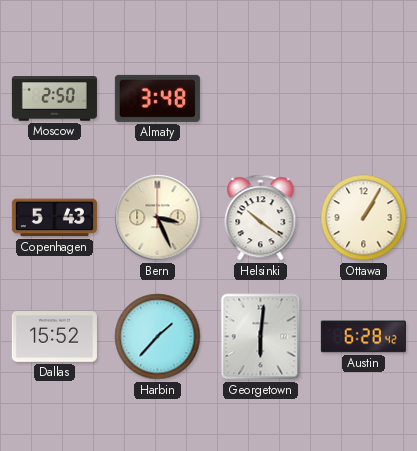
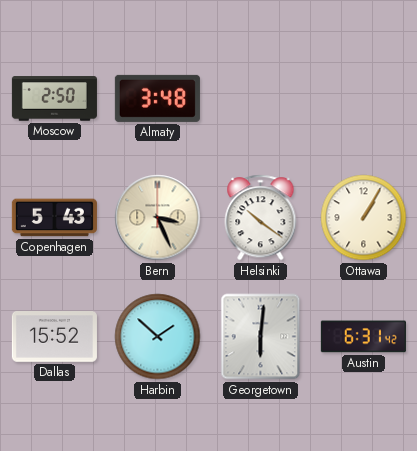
Harbin: 1:37 -> 1:52
Austin: 6:28 -> 6:31
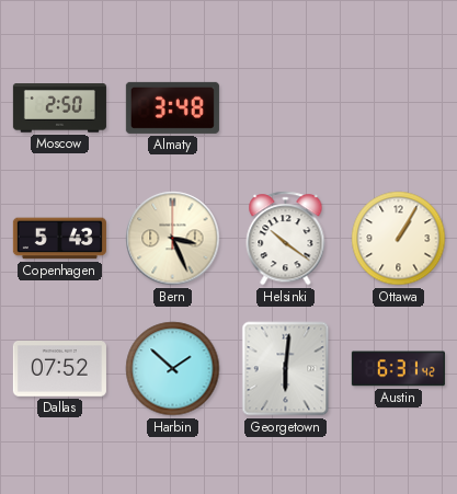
Dallas: 15:52 -> 07:52
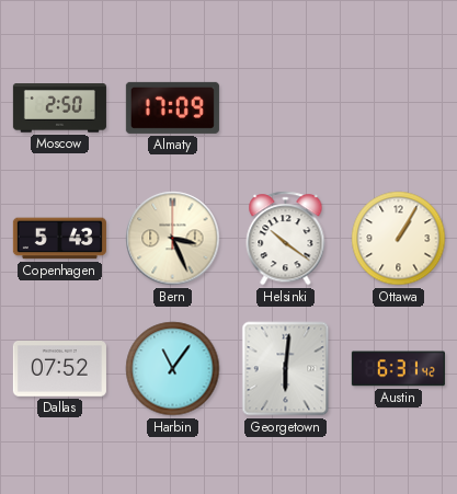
Almaty: 3:48 -> 17:09
Harbin: 1:52 -> 11:06
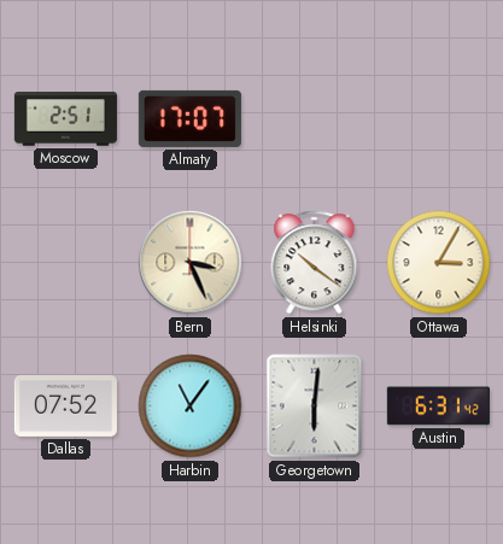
Moscow: 2:50 -> 2:51
Almaty: 17:09 -> 17:07
Copenhagen: 5:43 -> none
Ottawa: 1:05 -> 3:05
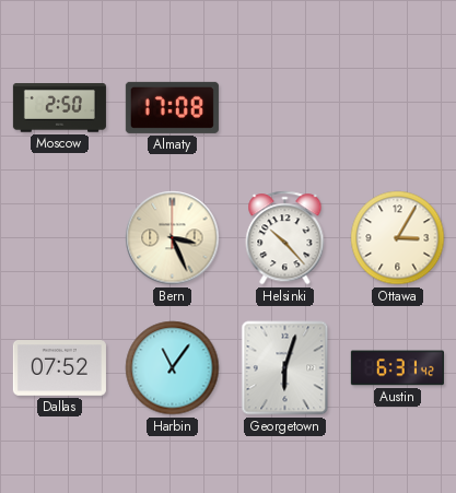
Moscow: 2:51 -> 2:50
Almaty: 17:07 -> 17:08
Helsinki: 10:21 -> 10:23
Georgetown: 6:01 -> 6:03
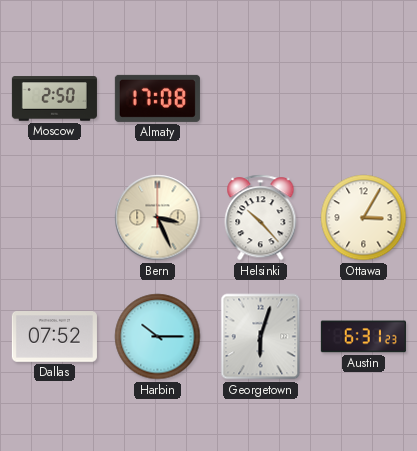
Harbin: 11:06 -> 10:15
Austin: 6:31:42 -> 6:31:23
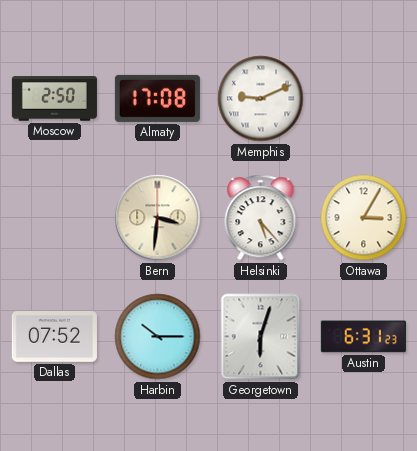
Memphis: none -> 9:11
Bern: 3:26 -> 3:31
Helsinki: 10:23 -> 5:23
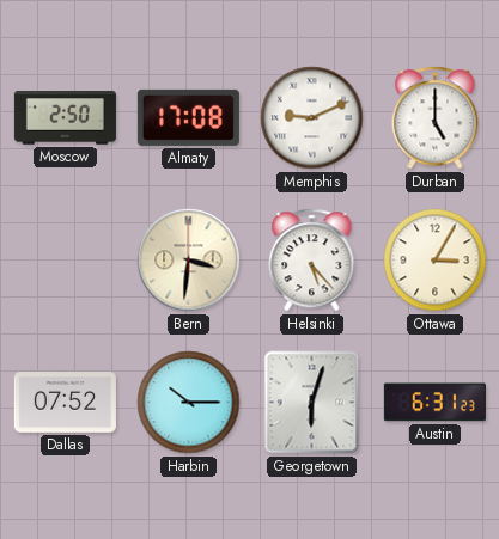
Durban: none -> 5:00
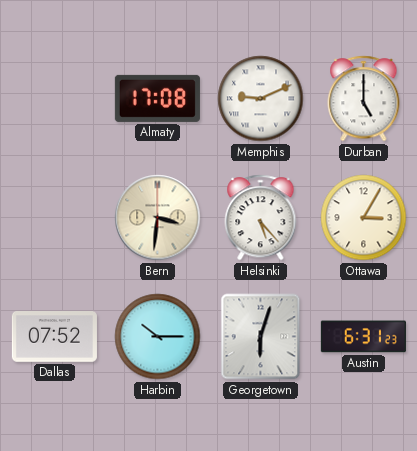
Moscow: 2:50 -> none
